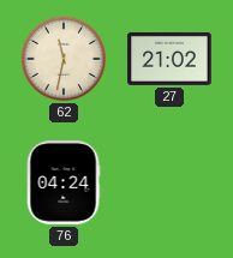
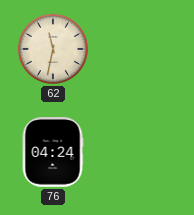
27: 21:02 -> none
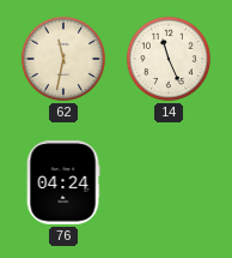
14: none -> 11:26
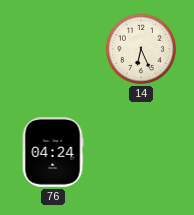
62: 11:32 -> none
14: 11:26 -> 6:26
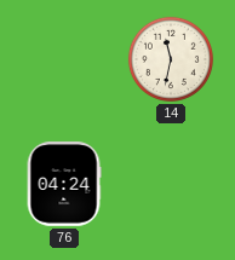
14: 6:26 -> 11:32
